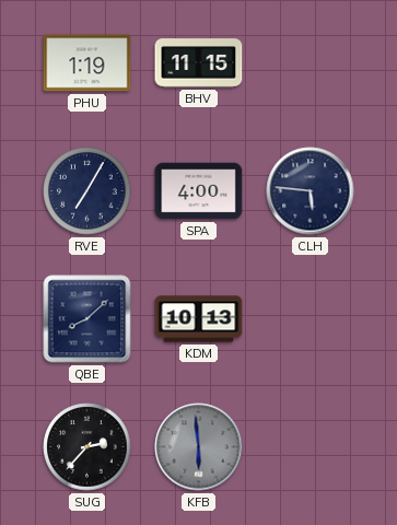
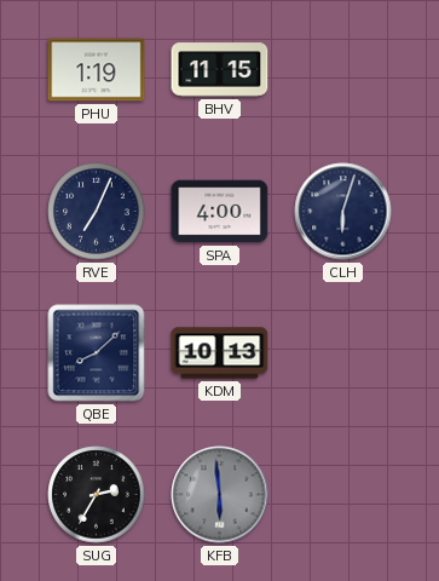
RVE: 7:05 -> 7:04
CLH: 5:46 -> 6:03
SUG: 2:37 -> 2:35
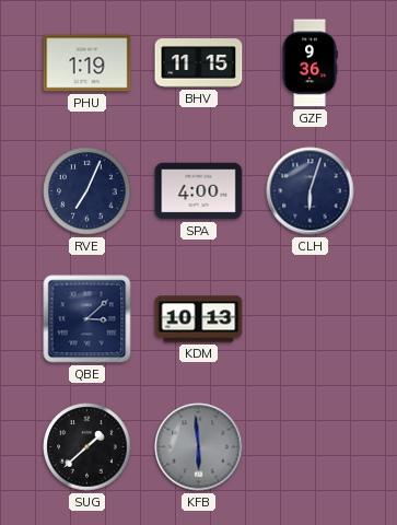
GZF: none -> 9:36
QBE: 8:08 -> 3:08
SUG: 2:35 -> 1:38
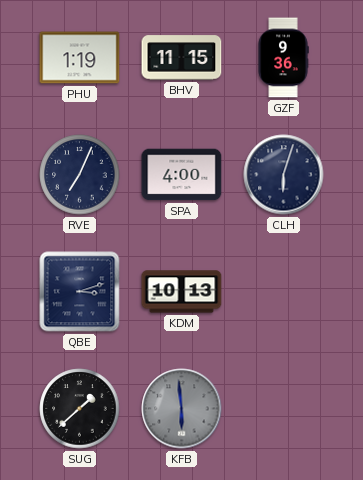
QBE: 3:08 -> 3:12
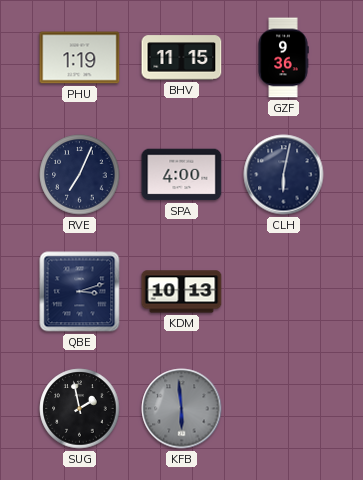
CLH: 6:03 -> 6:02
SUG: 1:38 -> 1:58
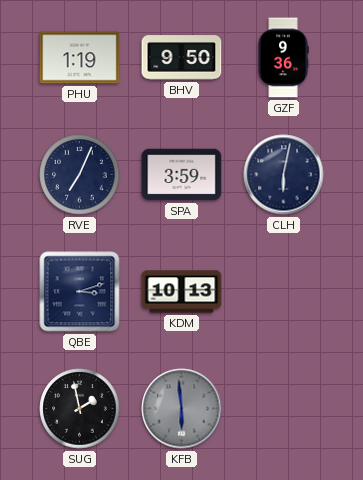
BHV: 11:15 -> 9:50
SPA: 4:00 -> 3:59
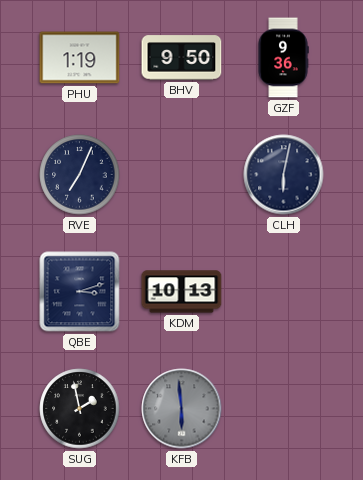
SPA: 3:59 -> none
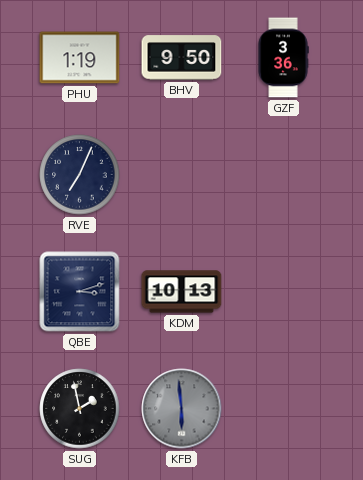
GZF: 9:36 -> 3:36
CLH: 6:02 -> none
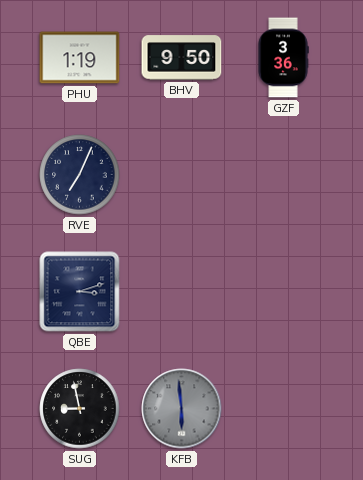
KDM: 10:13 -> none
SUG: 1:58 -> 8:58
